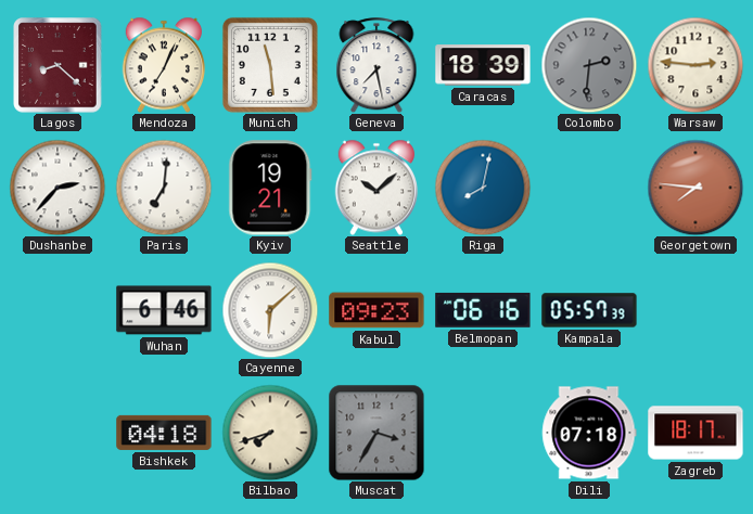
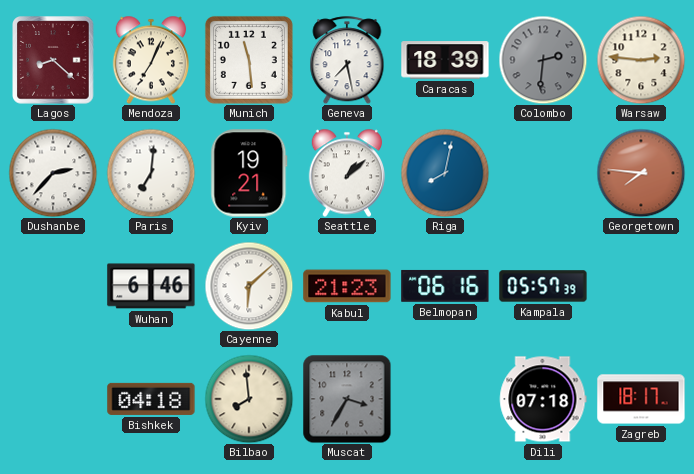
Seattle: 10:08 -> 1:08
Kabul: 09:23 -> 21:23
Bilbao: 7:42 -> 7:59
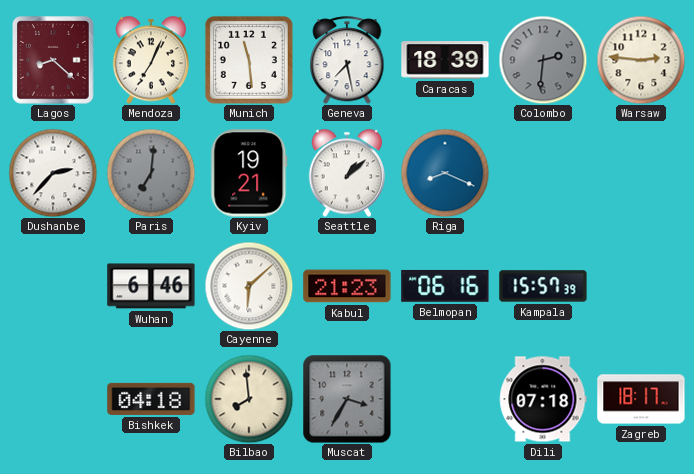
Paris dial: white -> grey
Riga: 8:02 -> 8:19
Georgetown: 7:46 -> none
Kampala: 05:57 -> 15:57
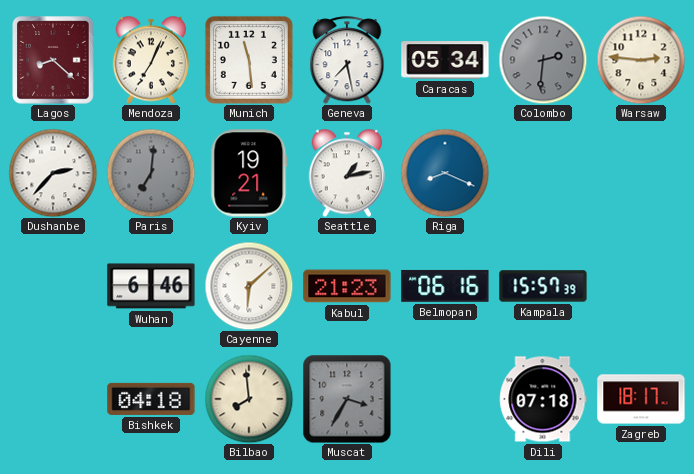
Caracas: 18:39 -> 05:34
Seattle: 1:08 -> 1:13
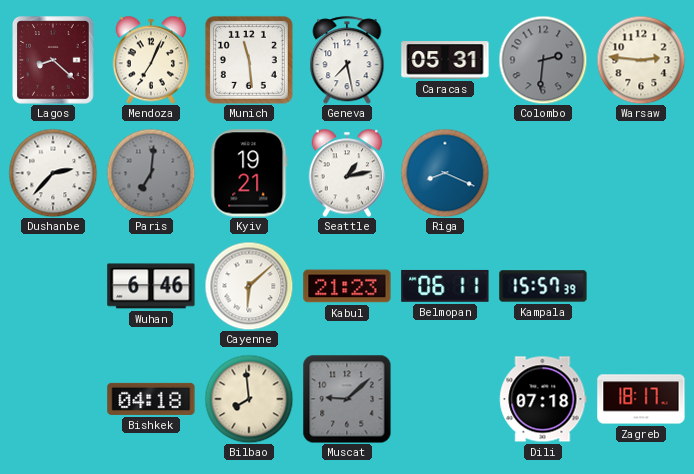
Caracas: 05:34 -> 05:31
Belmopan: 06:16 -> 06:11
Muscat: 3:35 -> 9:08
